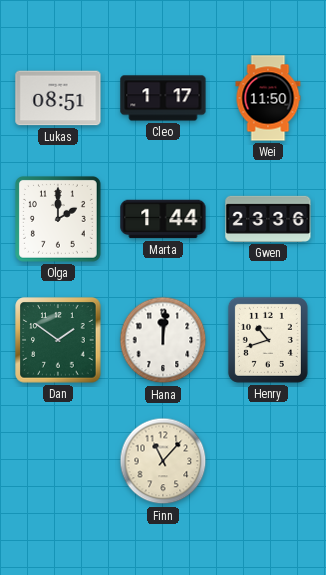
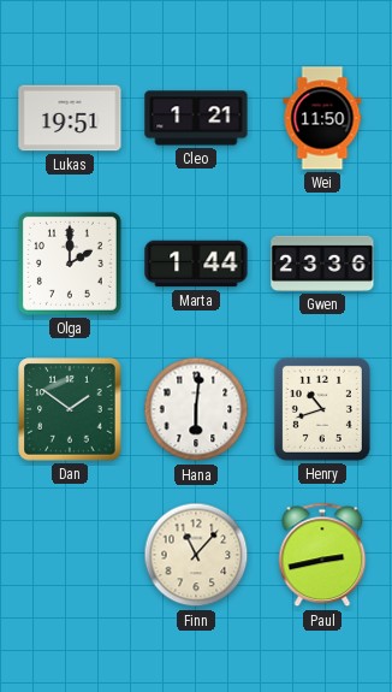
Lukas: 08:51 -> 19:51
Cleo: 1:17 -> 1:21
Hana: 12:01 -> 6:01
Paul: none -> 2:43
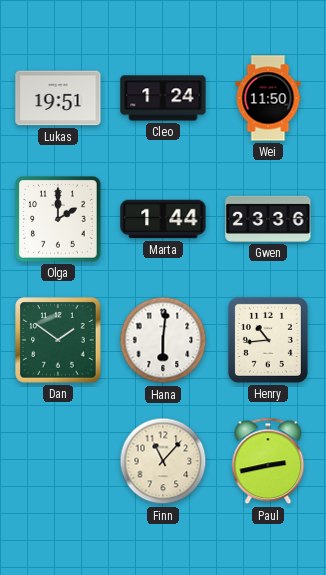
Cleo: 1:21 -> 1:24
Henry: 10:42 -> 10:44
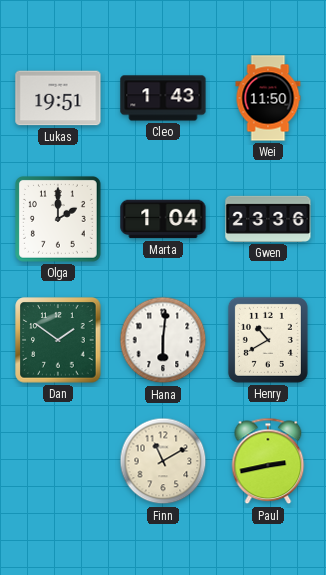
Cleo: 1:24 -> 1:43
Marta: 1:44 -> 1:04
Henry: 10:44 -> 10:40
Finn: 11:07 -> 11:10
